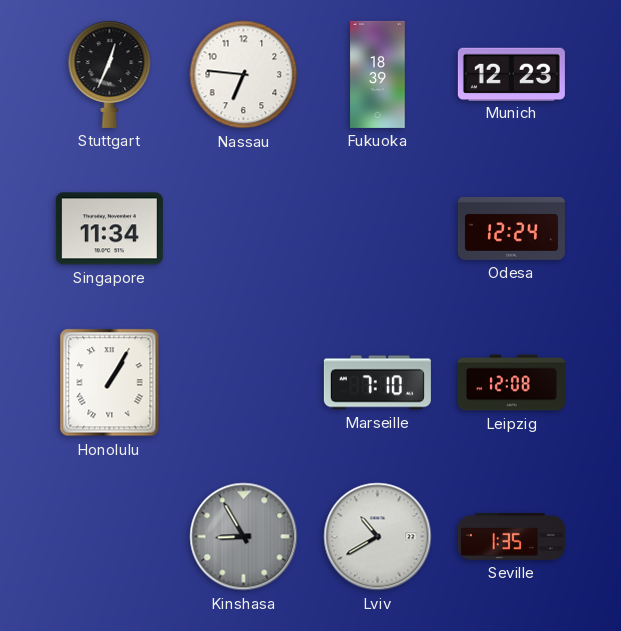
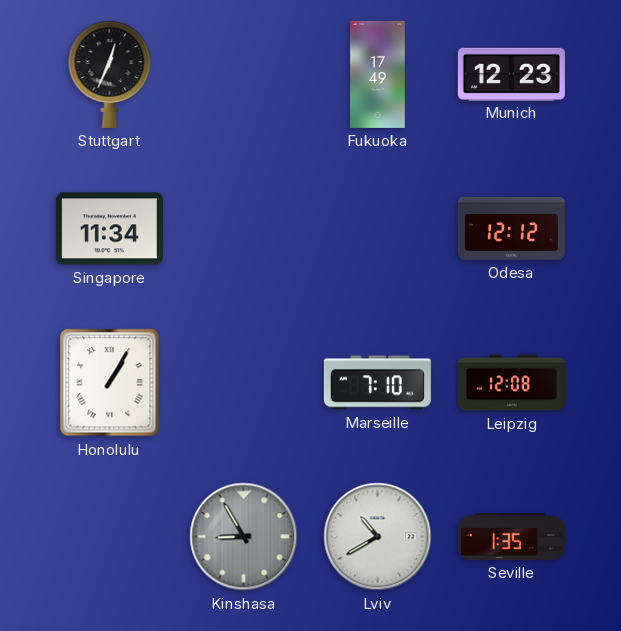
Nassau: 6:46 -> none
Fukuoka: 18:39 -> 17:49
Odesa: 12:24 -> 12:12
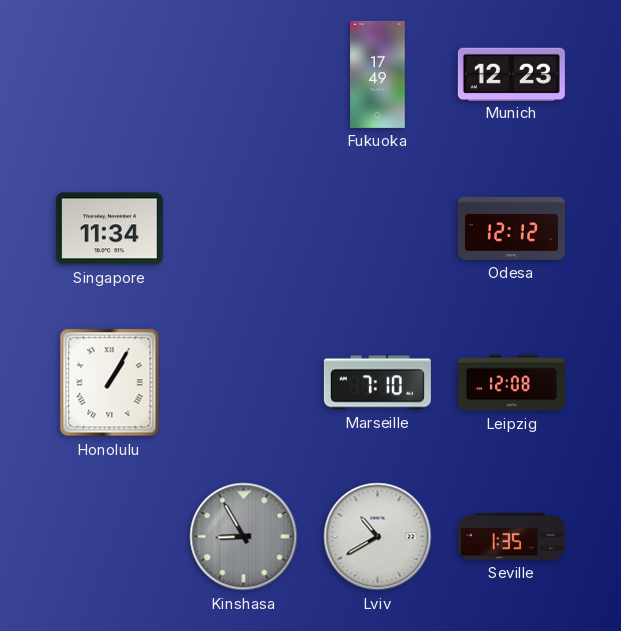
Stuttgart: 12:34 -> none
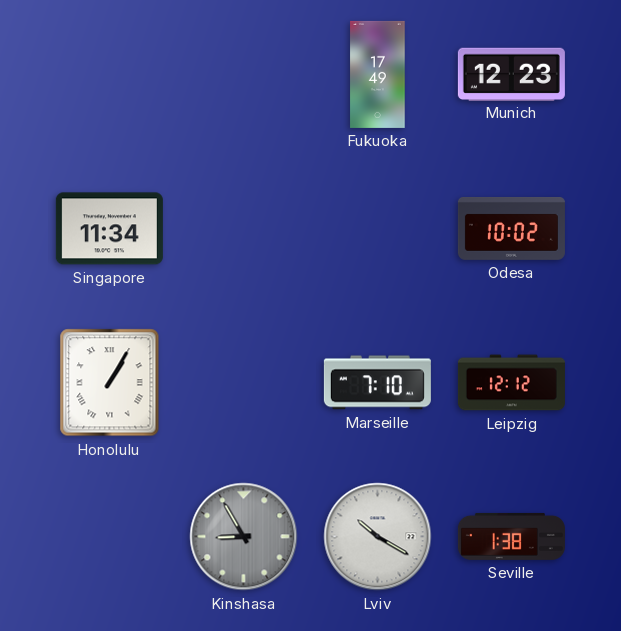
Odesa: 12:12 -> 10:02
Leipzig: 12:08 -> 12:12
Lviv: 10:40 -> 10:20
Seville: 1:35 -> 1:38
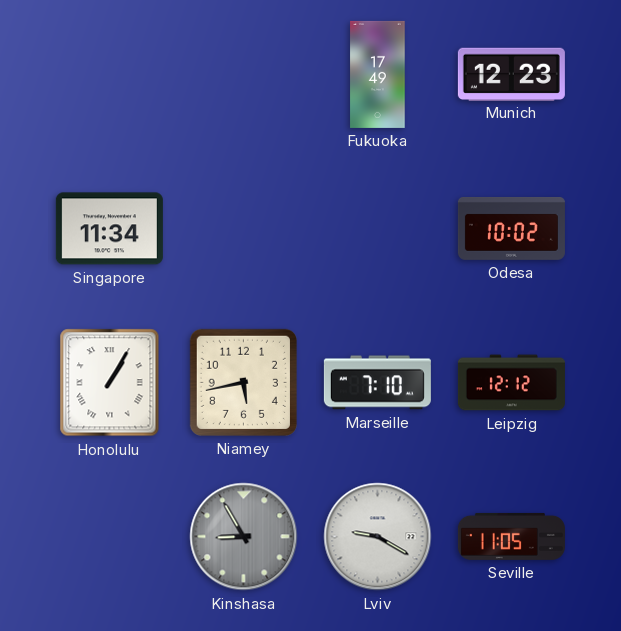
Niamey: none -> 5:43
Lviv: 10:20 -> 9:20
Seville: 1:38 -> 11:05
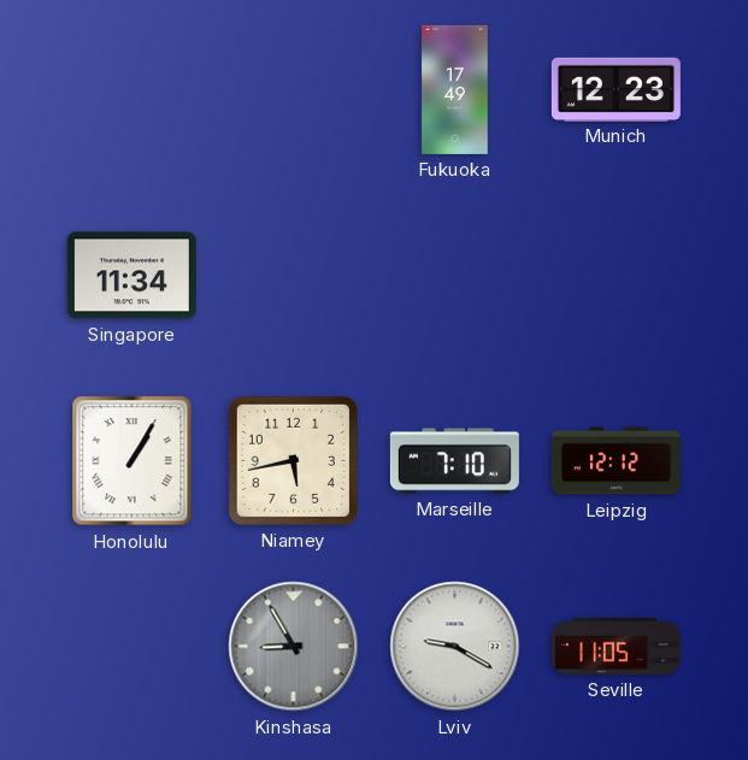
Odesa: 10:02 -> none
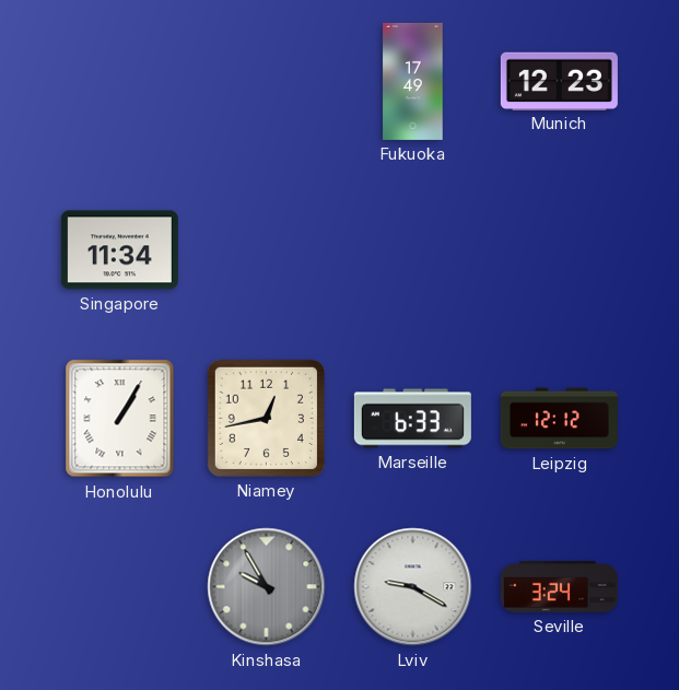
Niamey: 5:43 -> 12:43
Marseille: 7:10 -> 6:33
Kinshasa: 8:55 -> 9:55
Seville: 11:05 -> 3:24
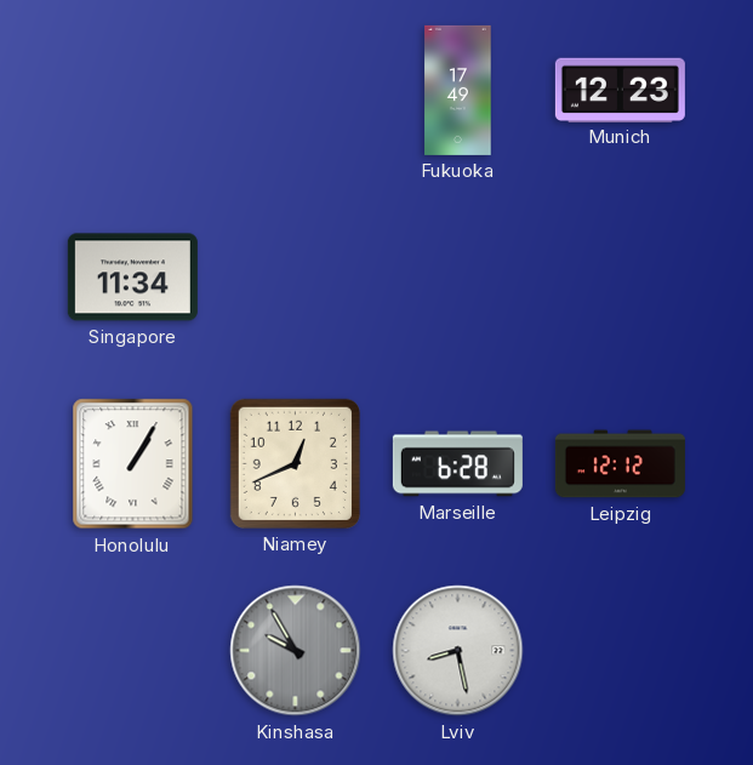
Niamey: 12:43 -> 12:41
Marseille: 6:33 -> 6:28
Lviv: 9:20 -> 8:28
Seville: 3:24 -> none
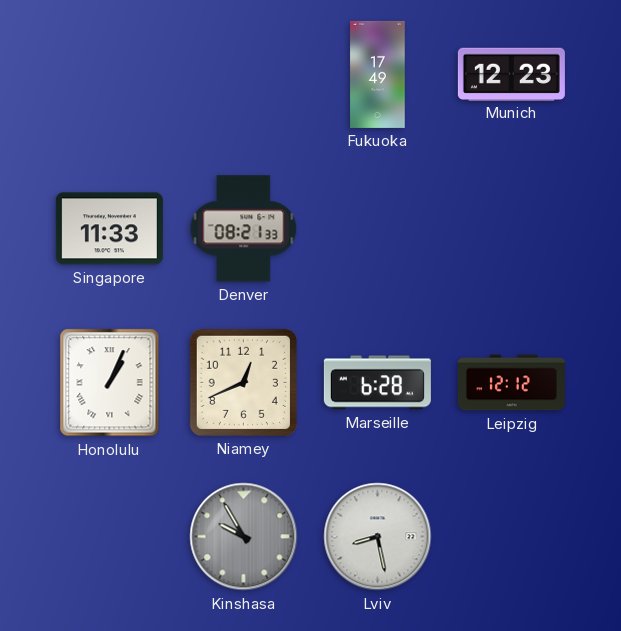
Singapore: 11:34 -> 11:33
Denver: none -> 08:21
Honolulu: 1:05 -> 1:04
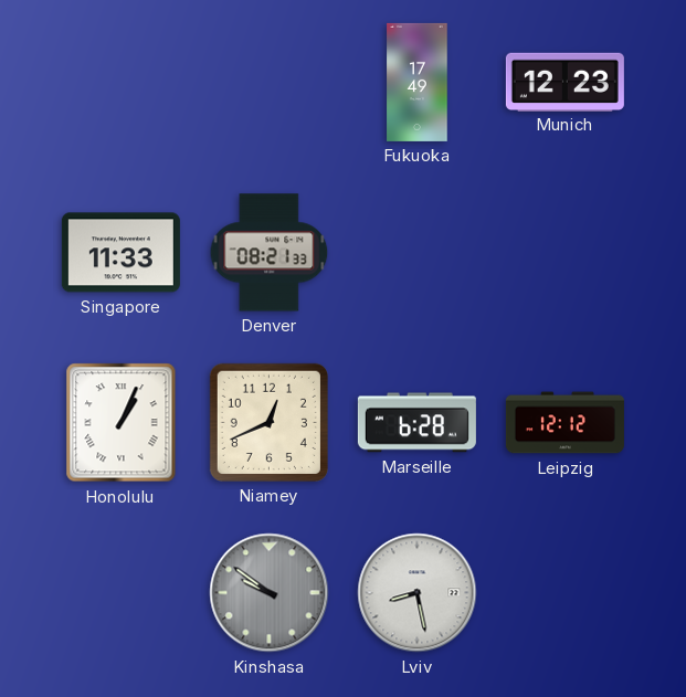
Kinshasa: 9:55 -> 9:51
